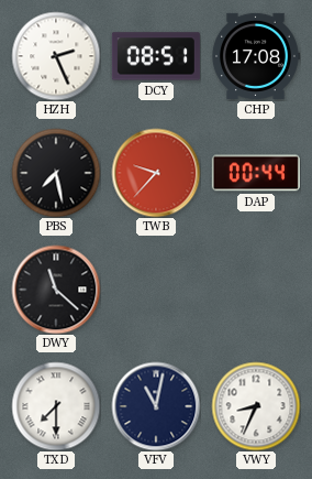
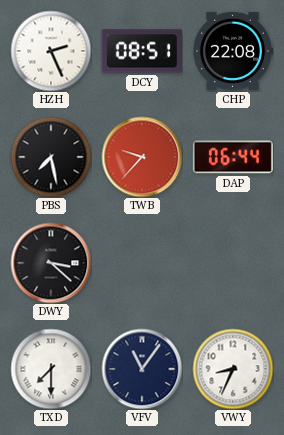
CHP: 17:08 -> 22:08
DAP: 00:44 -> 06:44
DWY: 11:22 -> 3:22
VFV: 11:02 -> 11:06
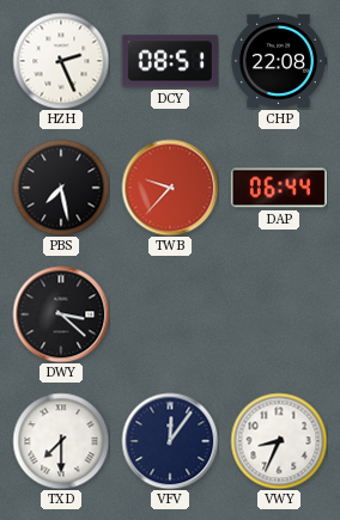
VFV: 11:06 -> 12:06
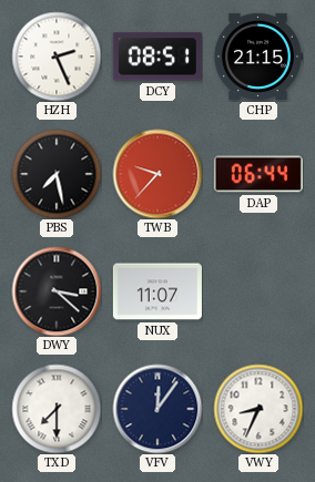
CHP: 22:08 -> 21:15
NUX: none -> 11:07
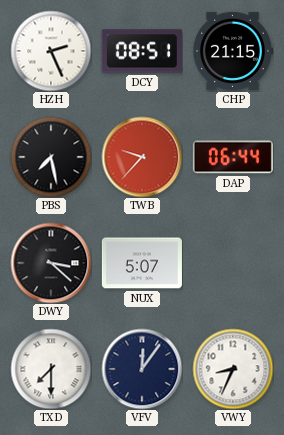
NUX: 11:07 -> 5:07
